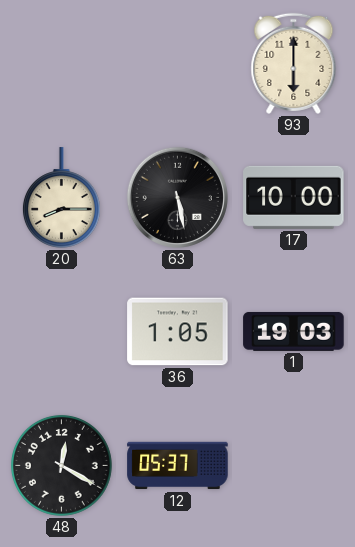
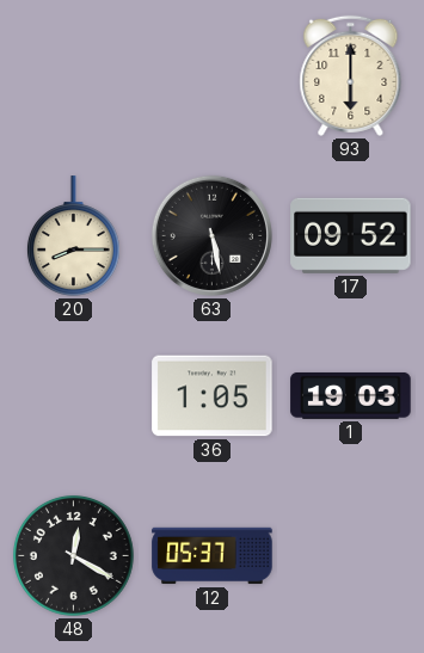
17: 10:00 -> 09:52
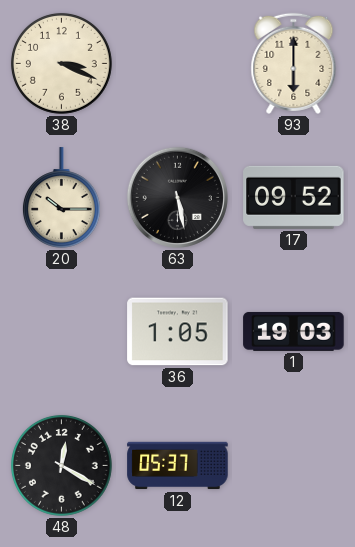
38: none -> 3:19
20: 8:15 -> 10:15
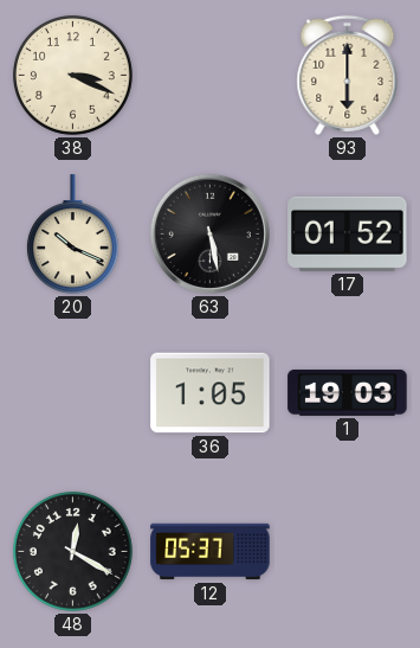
20: 10:15 -> 10:19
17: 09:52 -> 01:52
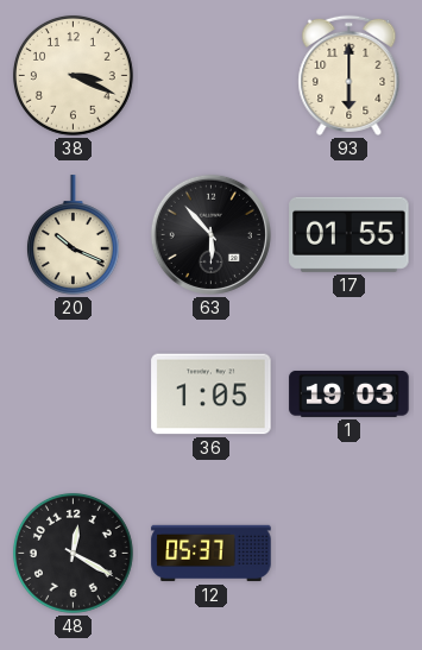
63: 5:28 -> 5:53
17: 01:52 -> 01:55
